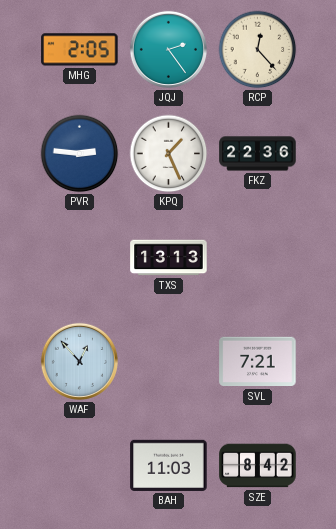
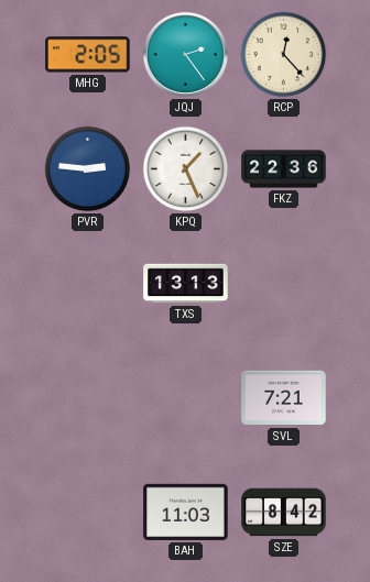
WAF: 12:53 -> none
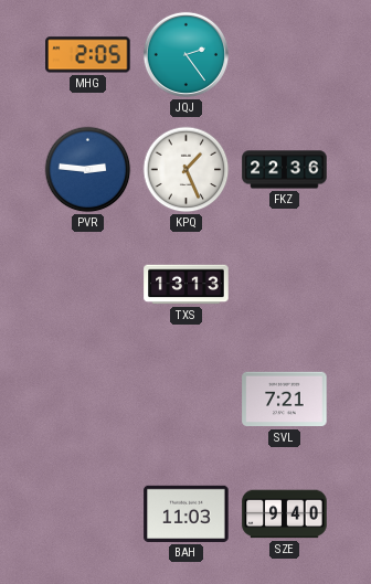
RCP: 12:23 -> none
SZE: 8:42 -> 9:40
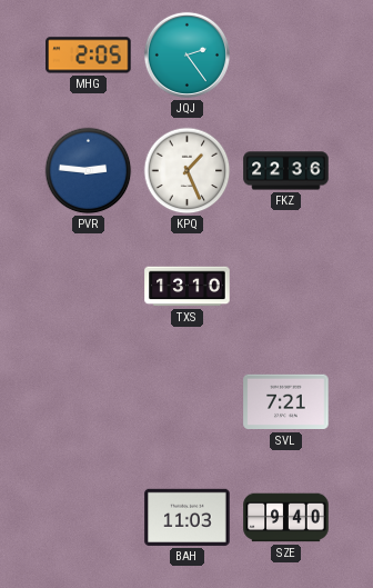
TXS: 13:13 -> 13:10
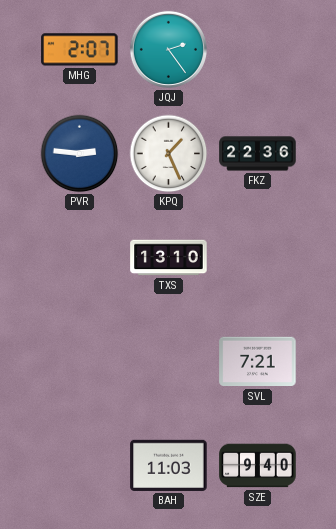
MHG: 2:05 -> 2:07
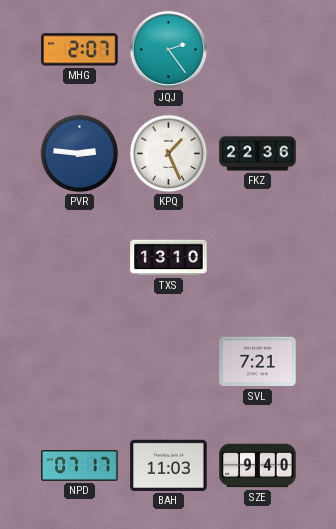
NPD: none -> 07:17
